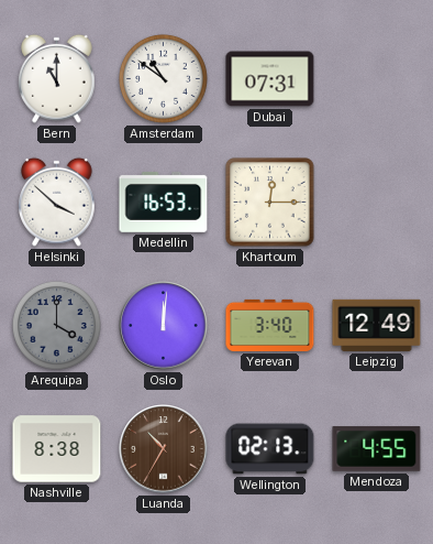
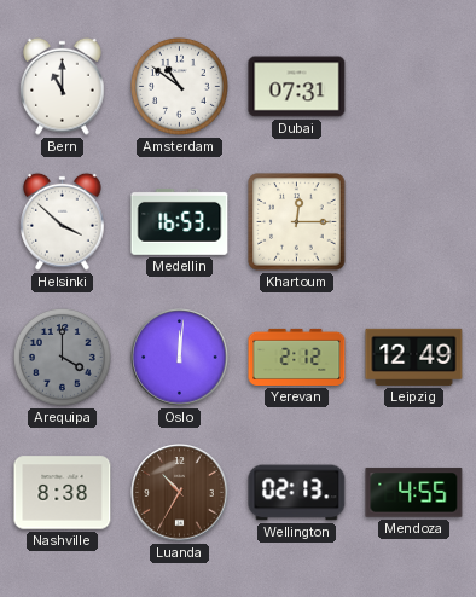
Yerevan: 3:40 -> 2:12
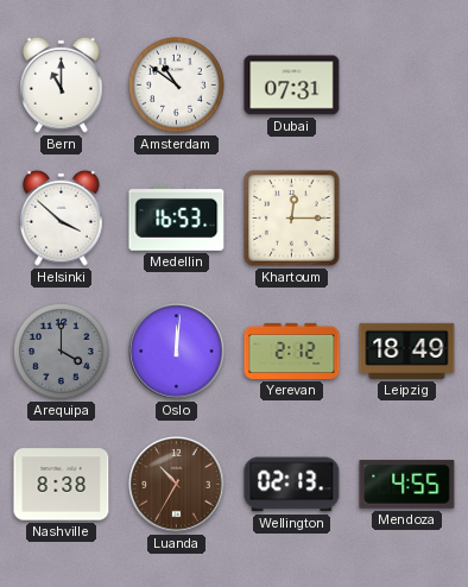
Leipzig: 12:49 -> 18:49
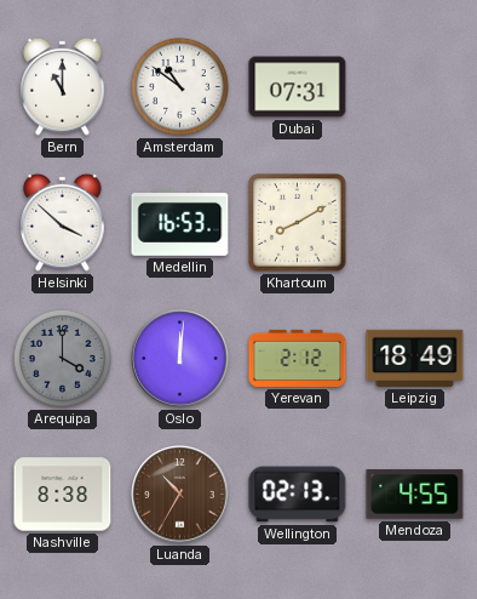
Khartoum: 12:15 -> 8:10
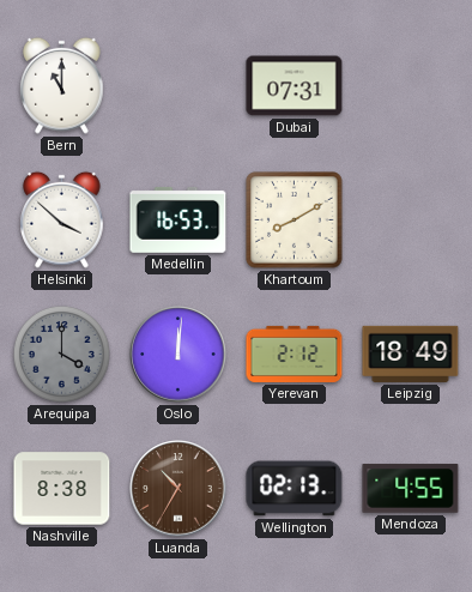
Amsterdam: 10:51 -> none
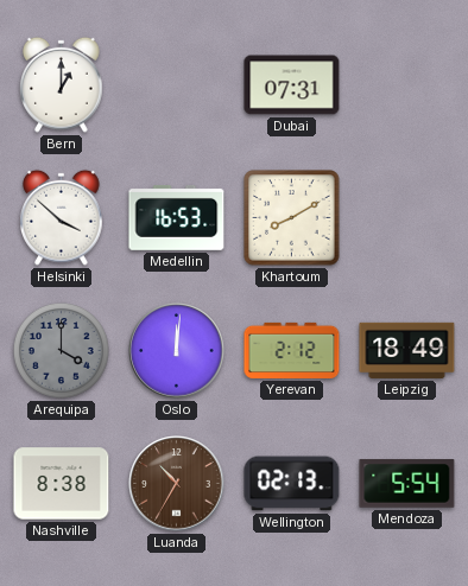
Bern: 11:00 -> 1:00
Mendoza: 4:55 -> 5:54
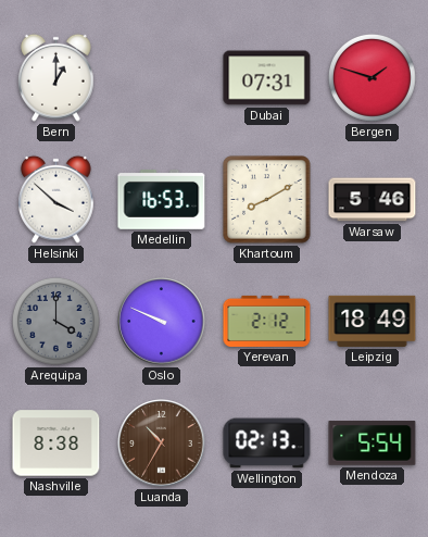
Bergen: none -> 1:48
Warsaw: none -> 5:46
Oslo: 12:01 -> 9:49
